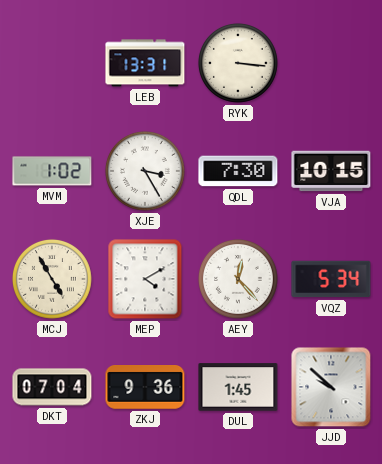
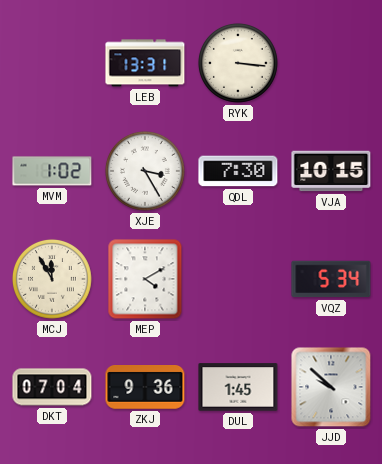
MCJ: 4:55 -> 11:55
AEY: 12:23 -> none
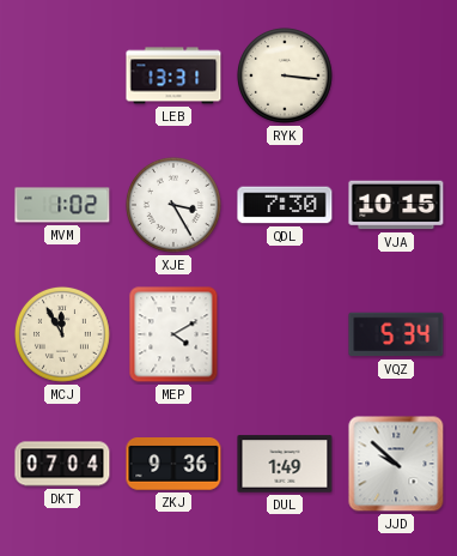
DUL: 1:45 -> 1:49
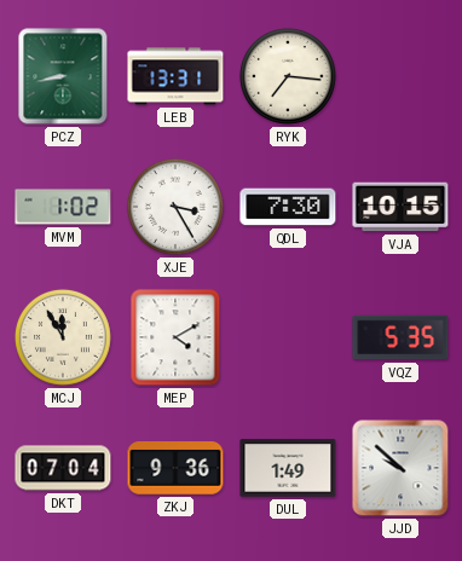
PCZ: none -> 8:43
RYK: 3:16 -> 7:16
VQZ: 5:34 -> 5:35
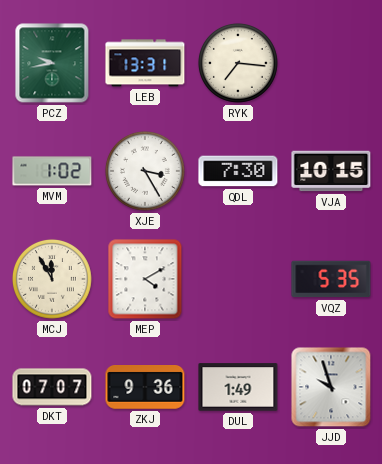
PCZ: 8:43 -> 9:43
DKT: 07:04 -> 07:07
JJD: 9:52 -> 9:57
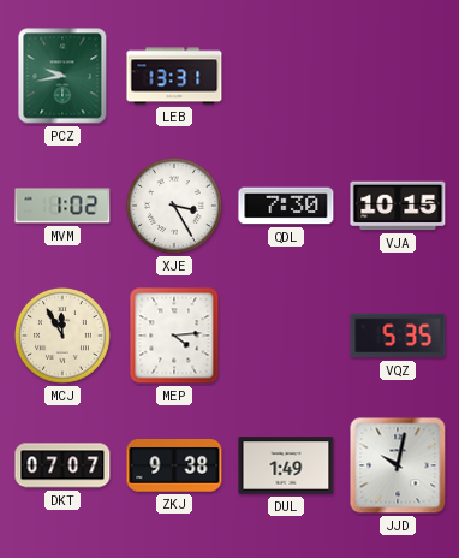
RYK: 7:16 -> none
MEP: 4:10 -> 4:14
ZKJ: 9:36 -> 9:38
JJD: 9:57 -> 10:02
